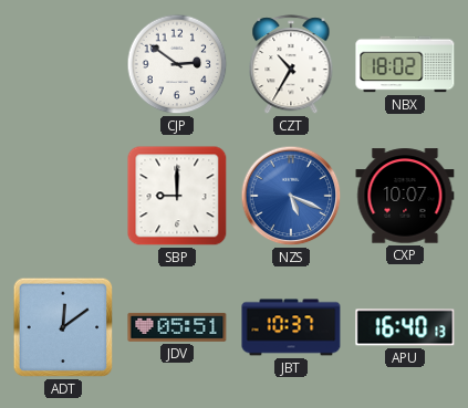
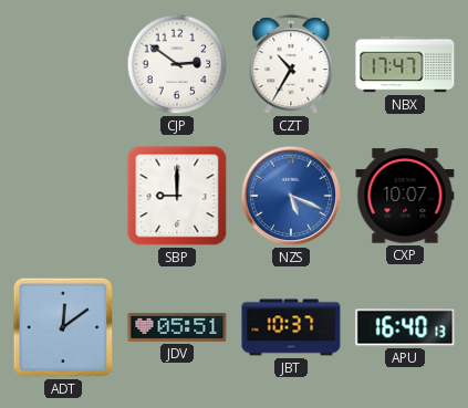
NBX: 18:02 -> 17:47
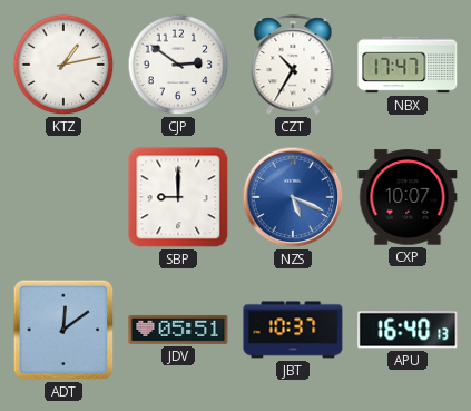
KTZ: none -> 1:13
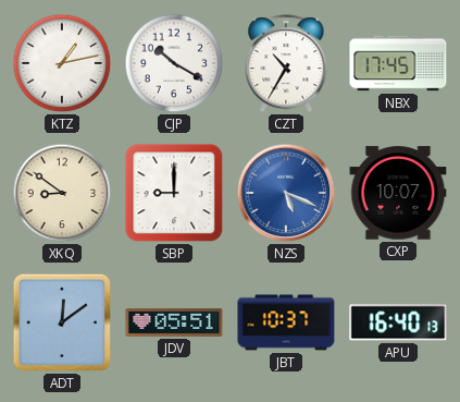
CJP: 2:51 -> 10:20
NBX: 17:47 -> 17:45
XKQ: none -> 8:51
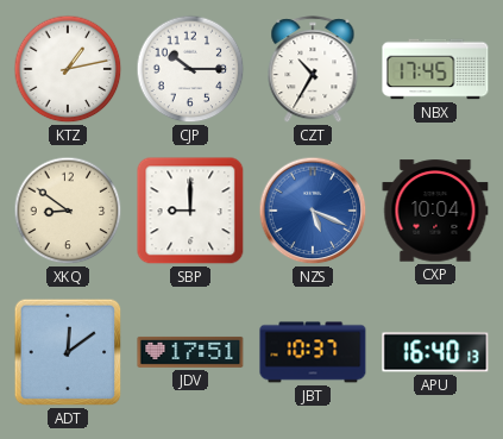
CJP: 10:20 -> 10:15
CXP: 10:07 -> 10:04
JDV: 05:51 -> 17:51
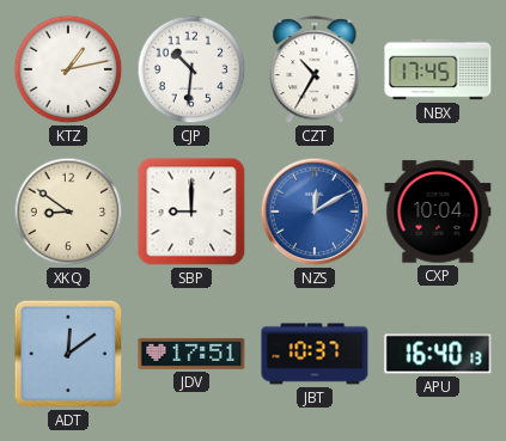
CJP: 10:15 -> 10:31
NZS: 5:19 -> 12:10
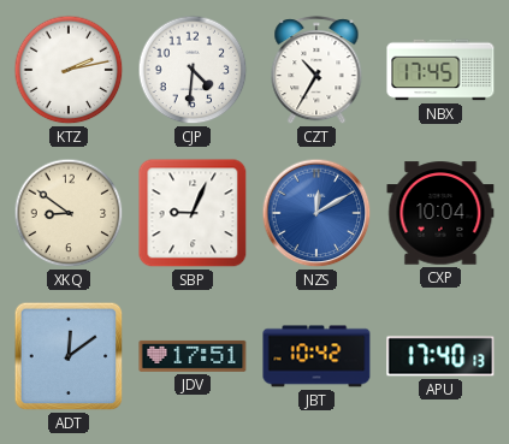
KTZ: 1:13 -> 2:13
CJP: 10:31 -> 4:31
SBP: 9:00 -> 9:04
JBT: 10:37 -> 10:42
APU: 16:40 -> 17:40
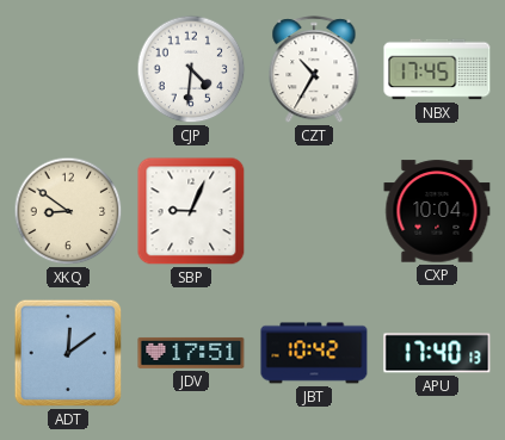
KTZ: 2:13 -> none
NZS: 12:10 -> none
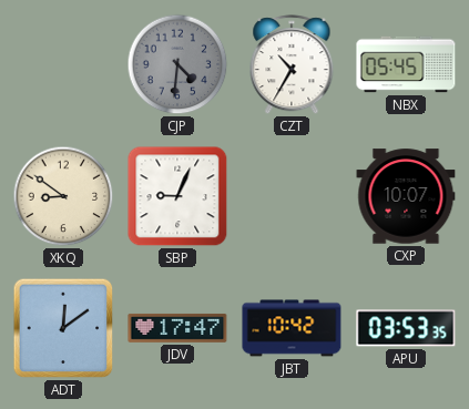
CJP dial: white -> grey
NBX: 17:45 -> 05:45
CXP: 10:04 -> 10:07
JDV: 17:51 -> 17:47
APU: 17:40 -> 03:53
